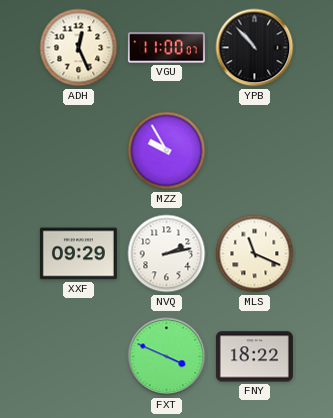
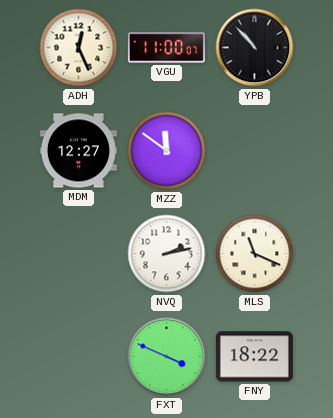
MDM: none -> 12:27
MZZ: 9:55 -> 11:51
XXF: 09:29 -> none
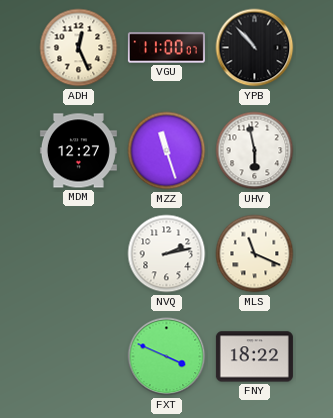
MZZ: 11:51 -> 11:27
UHV: none -> 5:58
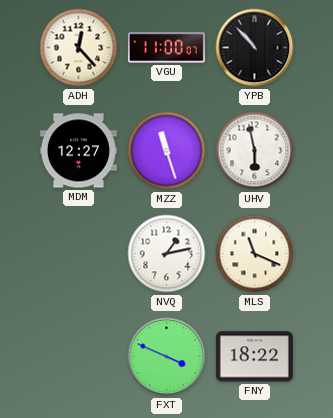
ADH: 12:26 -> 12:23
NVQ: 2:13 -> 1:13
